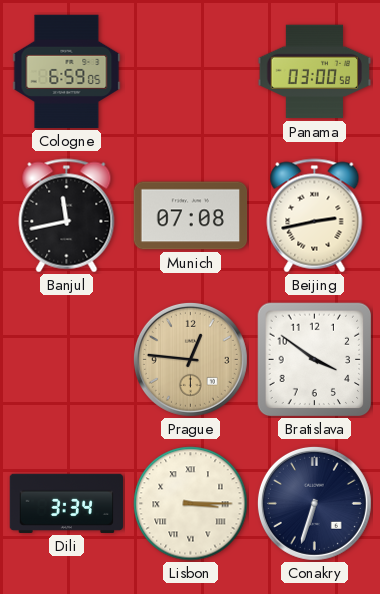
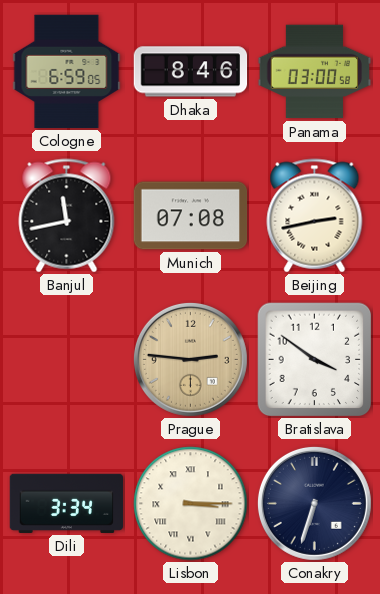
Dhaka: none -> 8:46
Prague: 12:46 -> 2:46
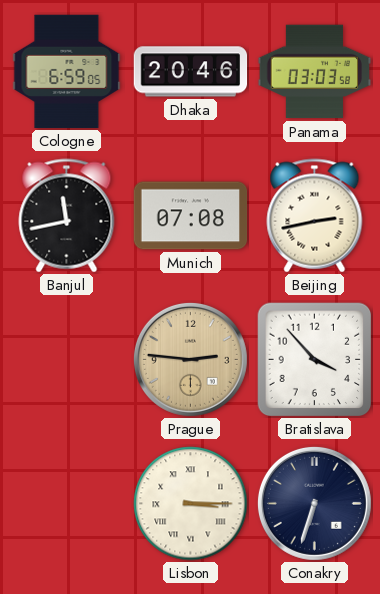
Dhaka: 8:46 -> 20:46
Panama: 03:00 -> 03:03
Bratislava: 3:51 -> 3:53
Dili: 3:34 -> none
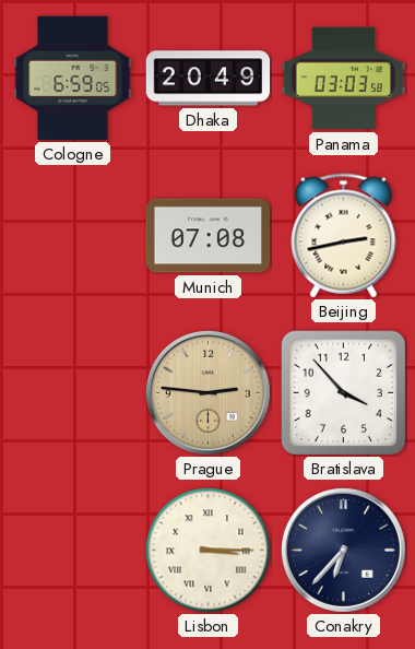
Dhaka: 20:46 -> 20:49
Banjul: 11:43 -> none
Conakry: 6:33 -> 6:37
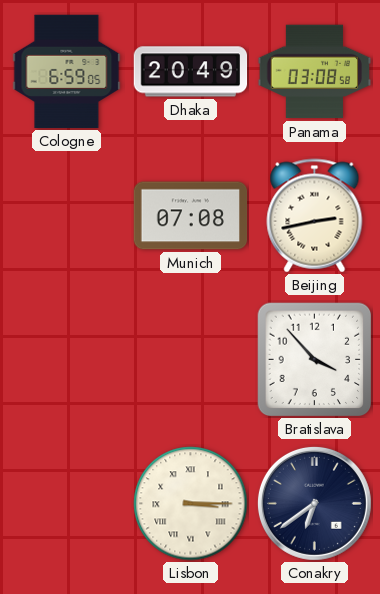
Panama: 03:03 -> 03:08
Prague: 2:46 -> none
Conakry: 6:37 -> 6:39
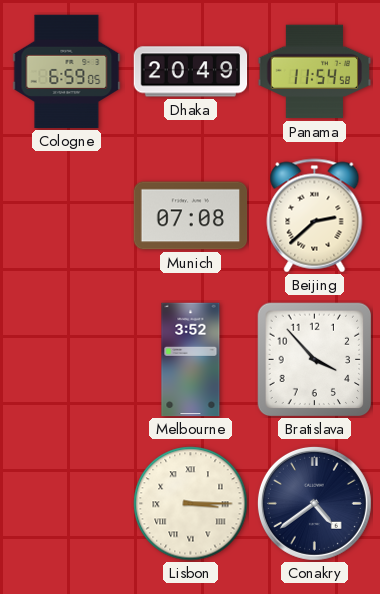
Panama: 03:08 -> 11:54
Beijing: 2:43 -> 2:38
Melbourne: none -> 3:52
Conakry: 6:39 -> 4:39
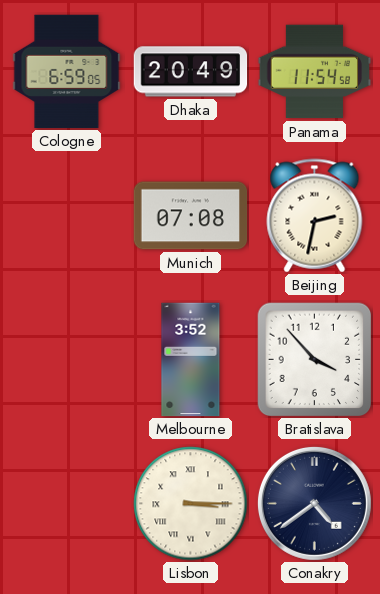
Beijing: 2:38 -> 2:32
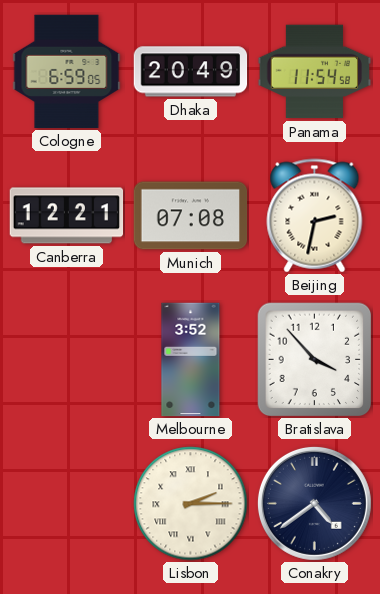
Canberra: none -> 12:21
Lisbon: 3:15 -> 2:15
